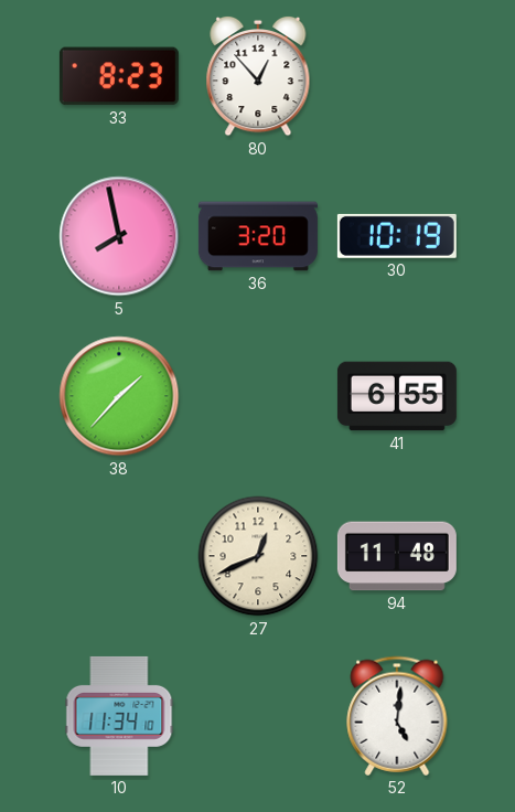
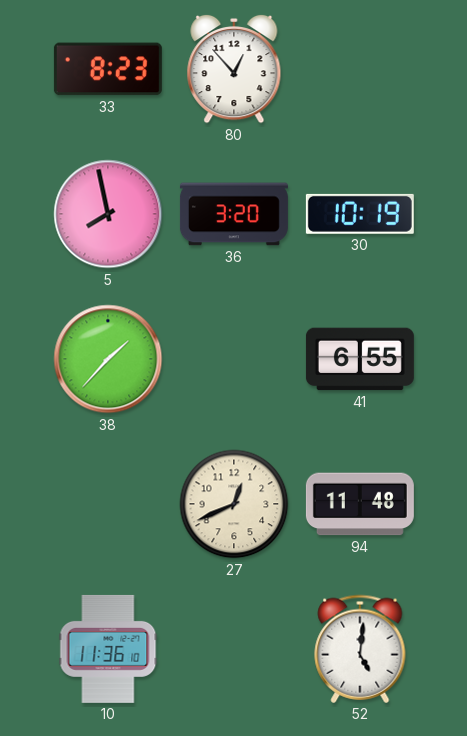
10: 11:34 -> 11:36
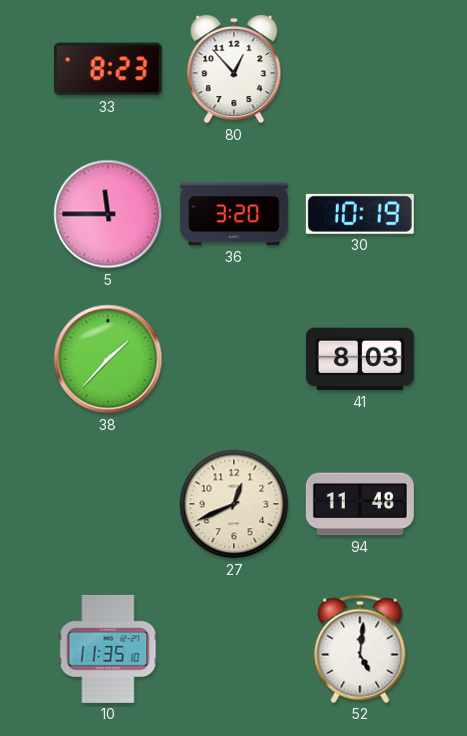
5: 7:58 -> 11:45
41: 6:55 -> 8:03
10: 11:36 -> 11:35
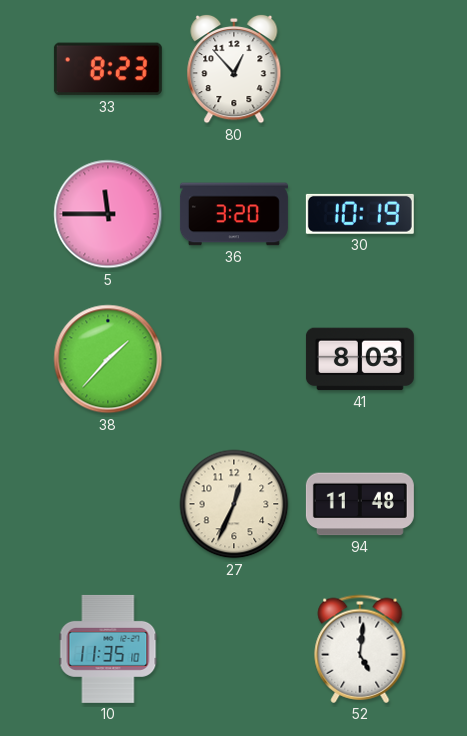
27: 12:41 -> 12:34
